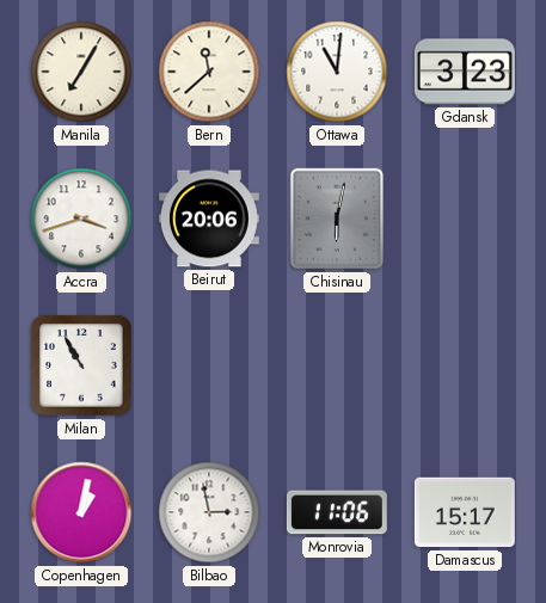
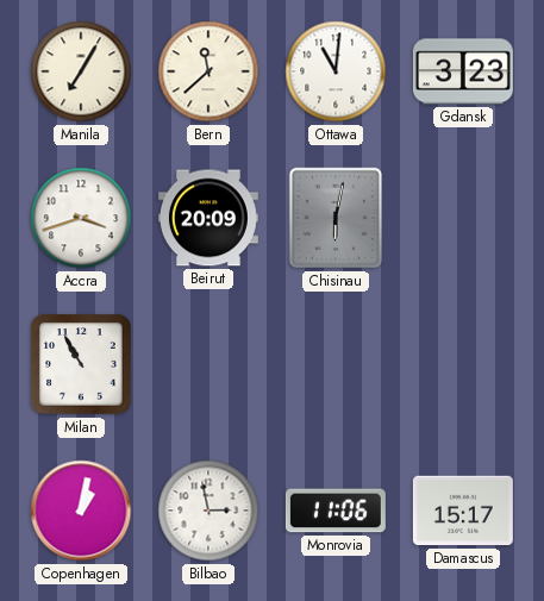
Beirut: 20:06 -> 20:09
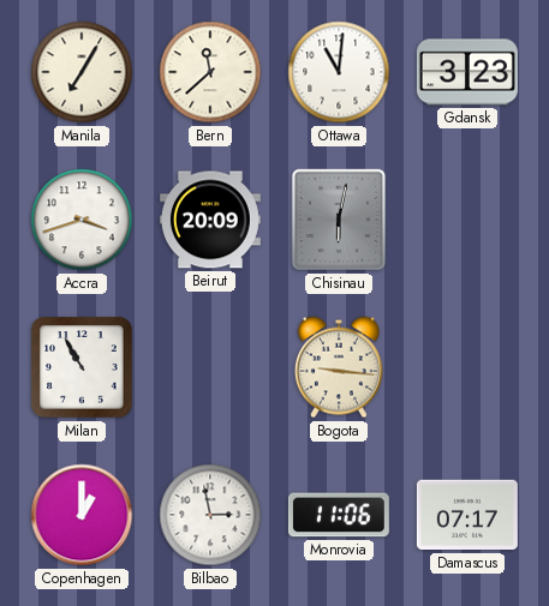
Bogota: none -> 9:16
Copenhagen: 1:02 -> 1:00
Damascus: 15:17 -> 07:17
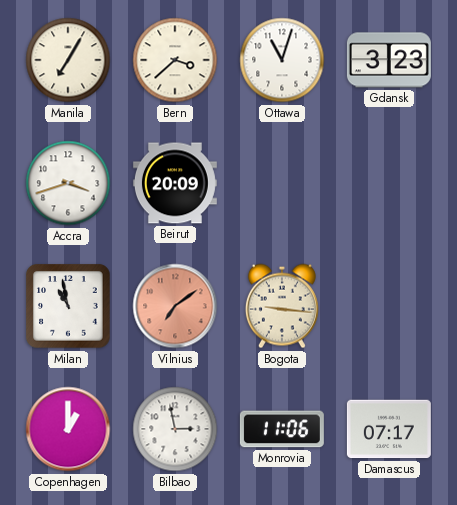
Bern: 11:38 -> 3:38
Ottawa: 11:01 -> 11:03
Chisinau: 6:02 -> none
Milan: 10:55 -> 10:58
Vilnius: none -> 7:09
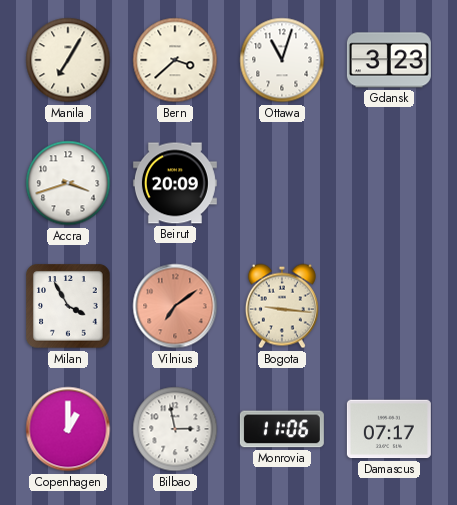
Milan: 10:58 -> 3:55
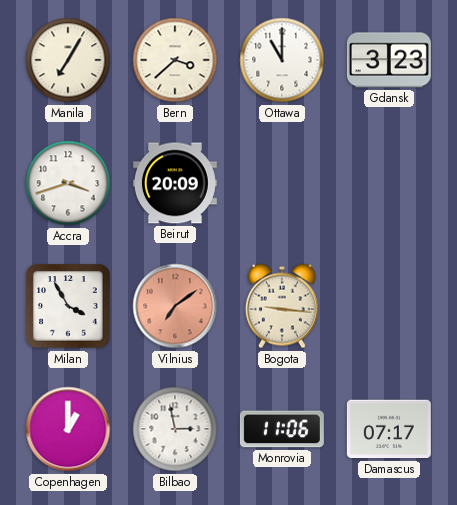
Ottawa: 11:03 -> 11:00
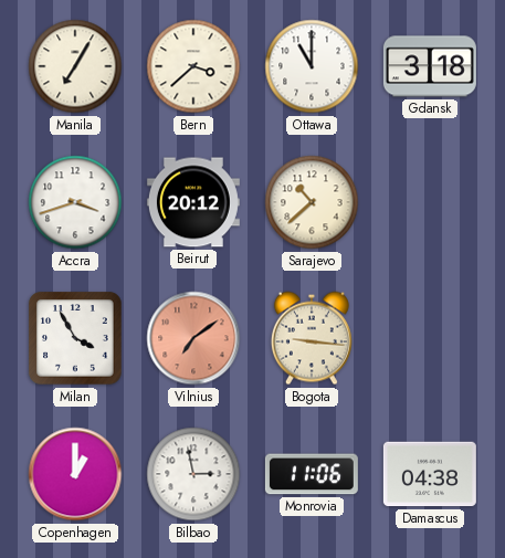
Gdansk: 3:23 -> 3:18
Beirut: 20:09 -> 20:12
Sarajevo: none -> 10:38
Damascus: 07:17 -> 04:38
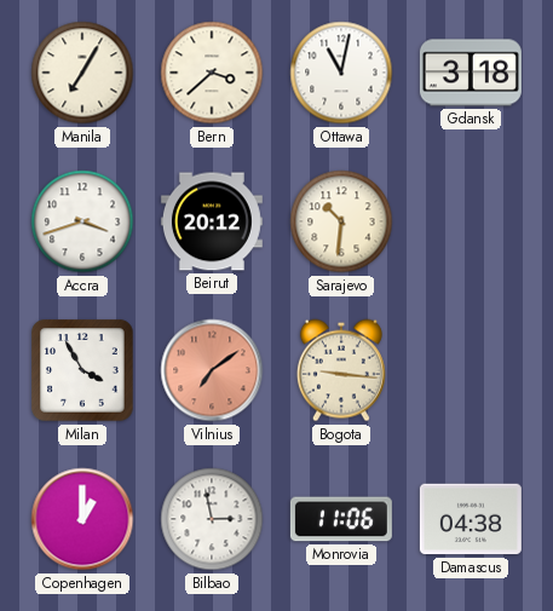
Ottawa: 11:00 -> 11:02
Sarajevo: 10:38 -> 10:31
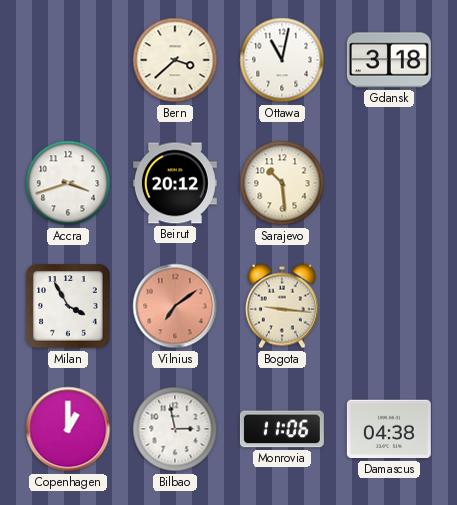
Manila: 7:05 -> none
Sarajevo: 10:31 -> 10:29
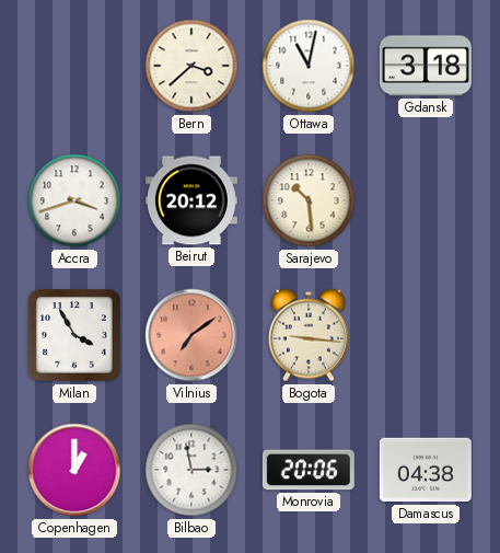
Monrovia: 11:06 -> 20:06
